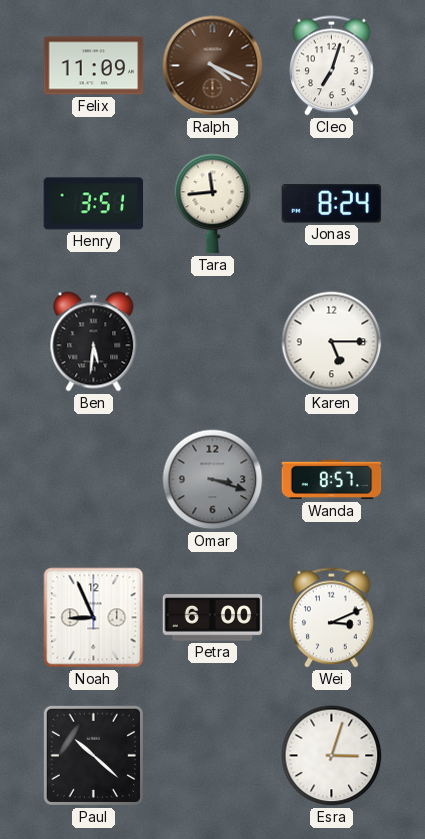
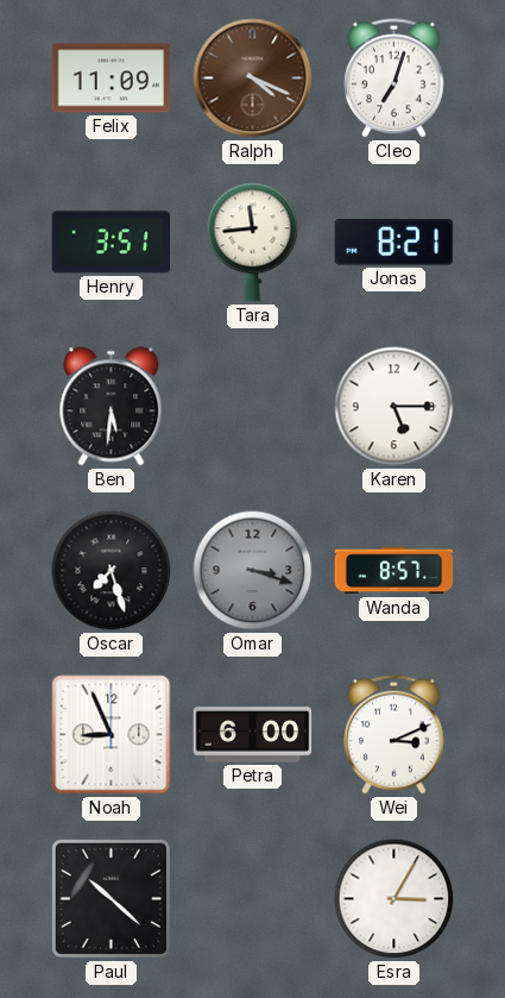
Jonas: 8:24 -> 8:21
Oscar: none -> 7:27
Esra: 3:03 -> 3:05
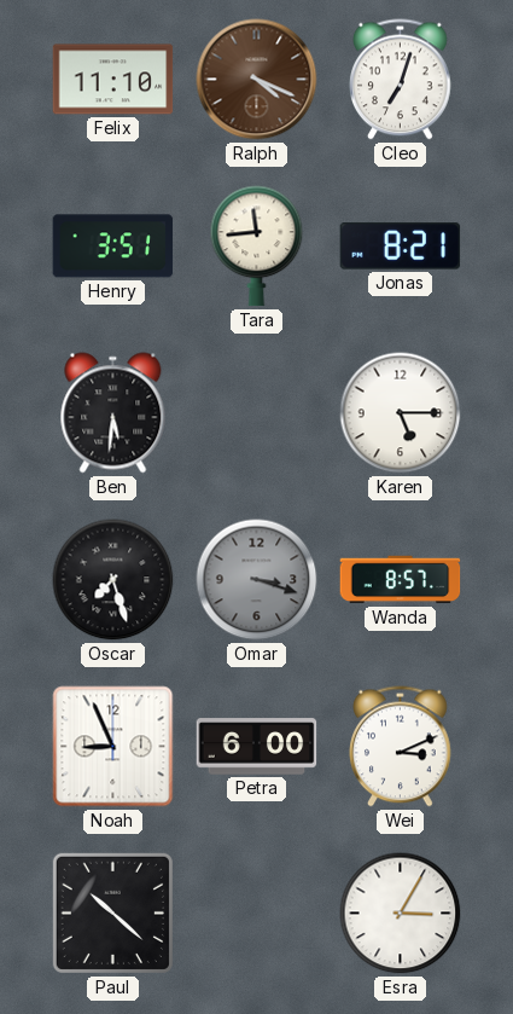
Felix: 11:09 -> 11:10
